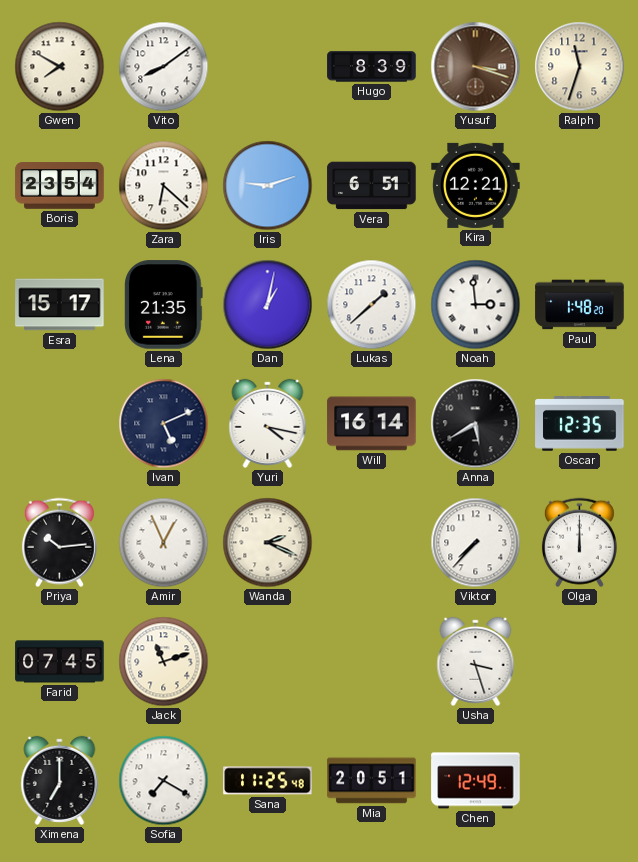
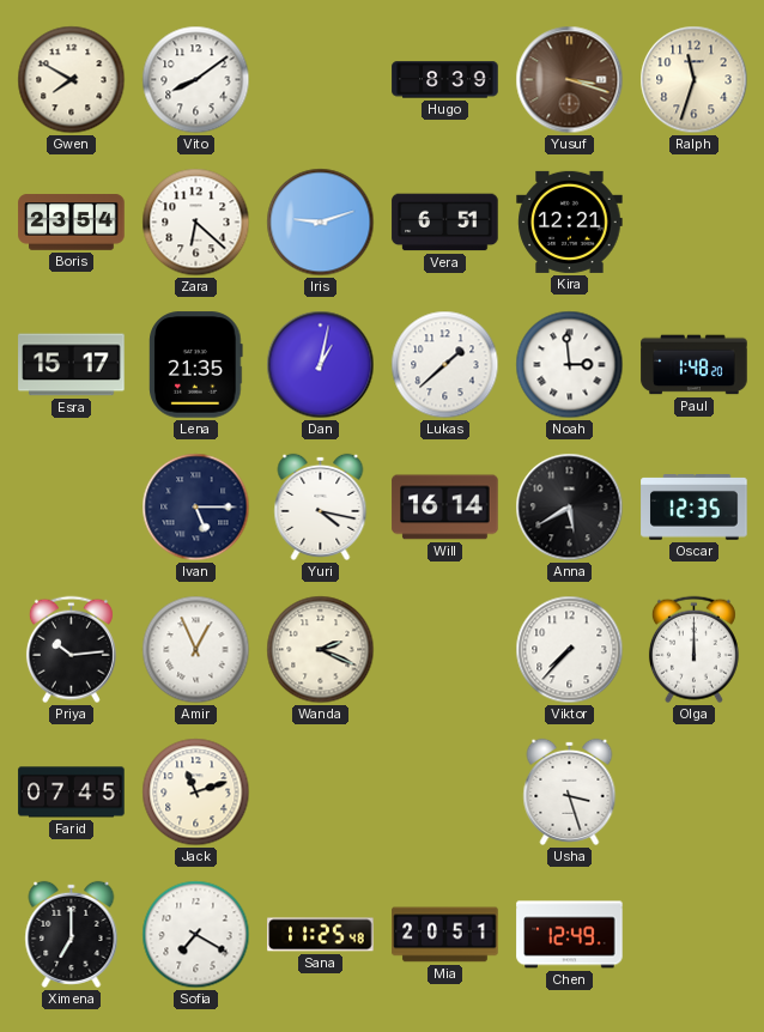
Ivan: 5:11 -> 5:15
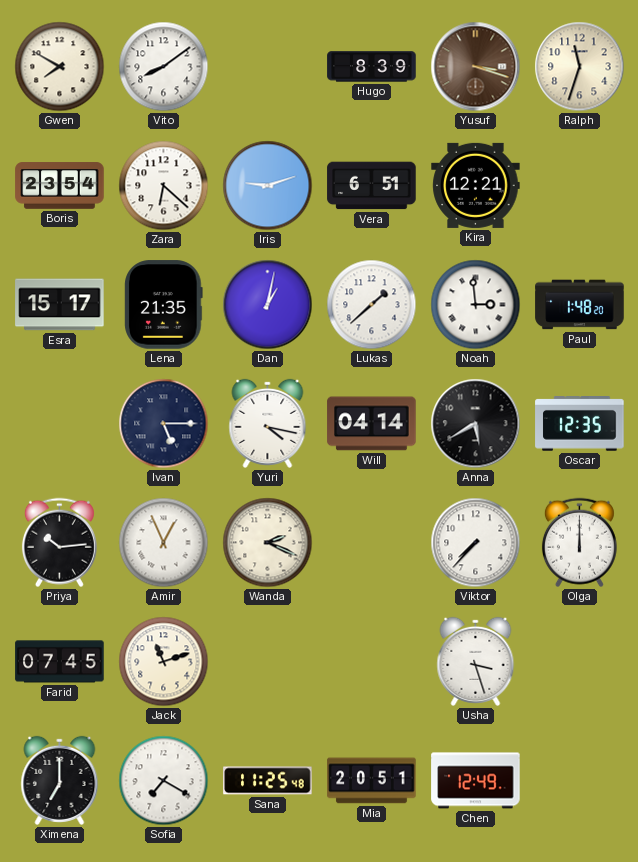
Will: 16:14 -> 04:14
